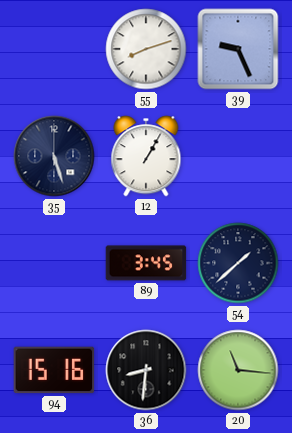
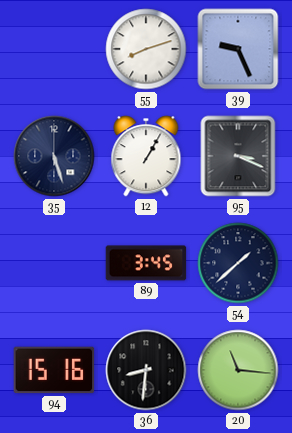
95: none -> 3:19
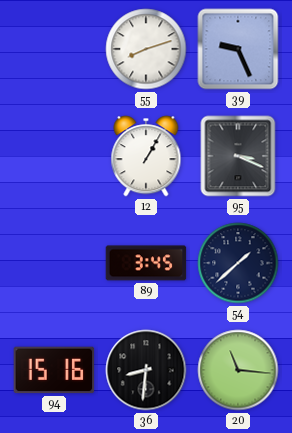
35: 5:27 -> none
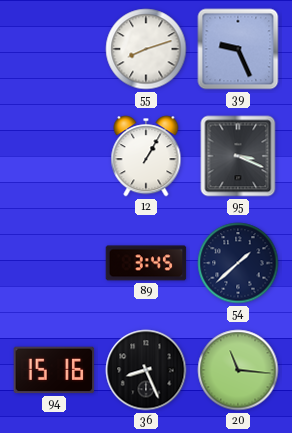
36: 8:31 -> 8:26
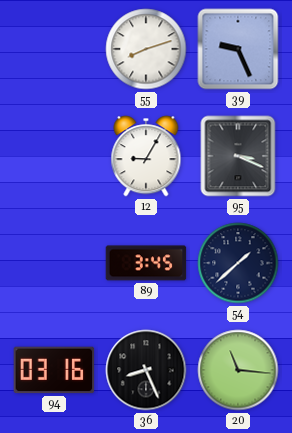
12: 1:05 -> 9:05
94: 15:16 -> 03:16
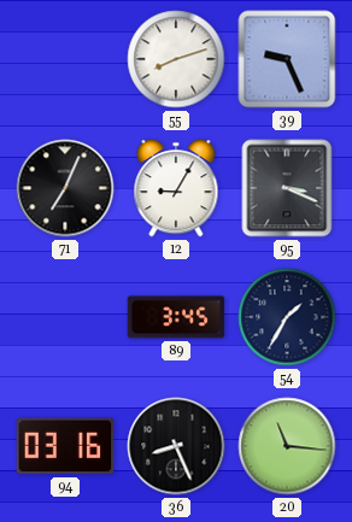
71: none -> 7:04
54: 1:38 -> 1:35
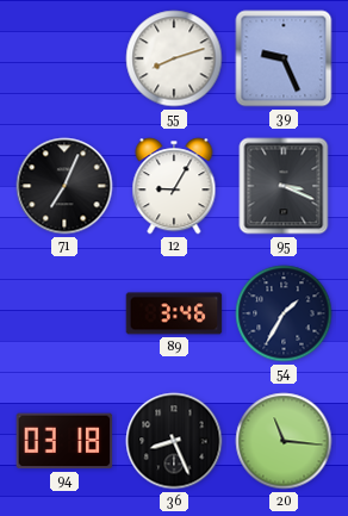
89: 3:45 -> 3:46
94: 03:16 -> 03:18
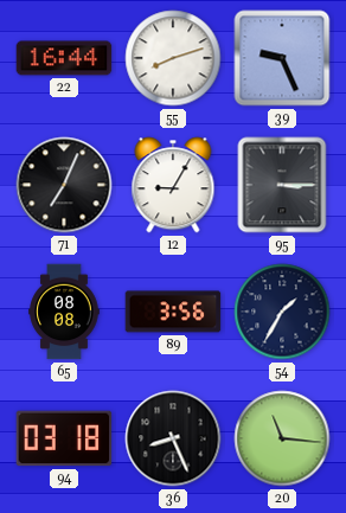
22: none -> 16:44
95: 3:19 -> 3:15
65: none -> 08:08
89: 3:46 -> 3:56
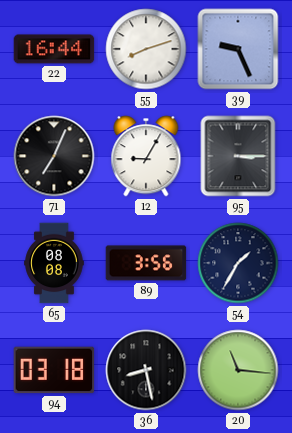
36: 8:26 -> 8:28
